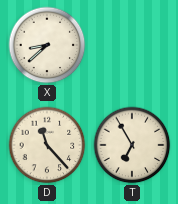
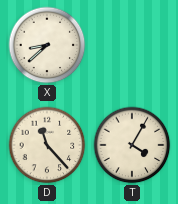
T: 6:55 -> 4:05
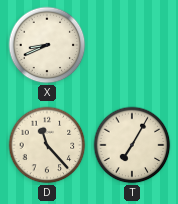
X: 8:38 -> 8:41
T: 4:05 -> 7:05
